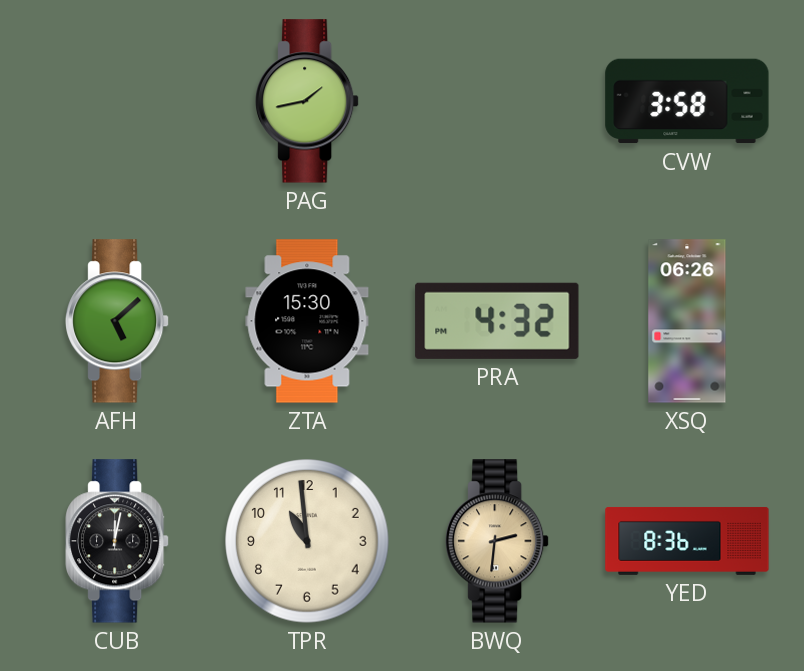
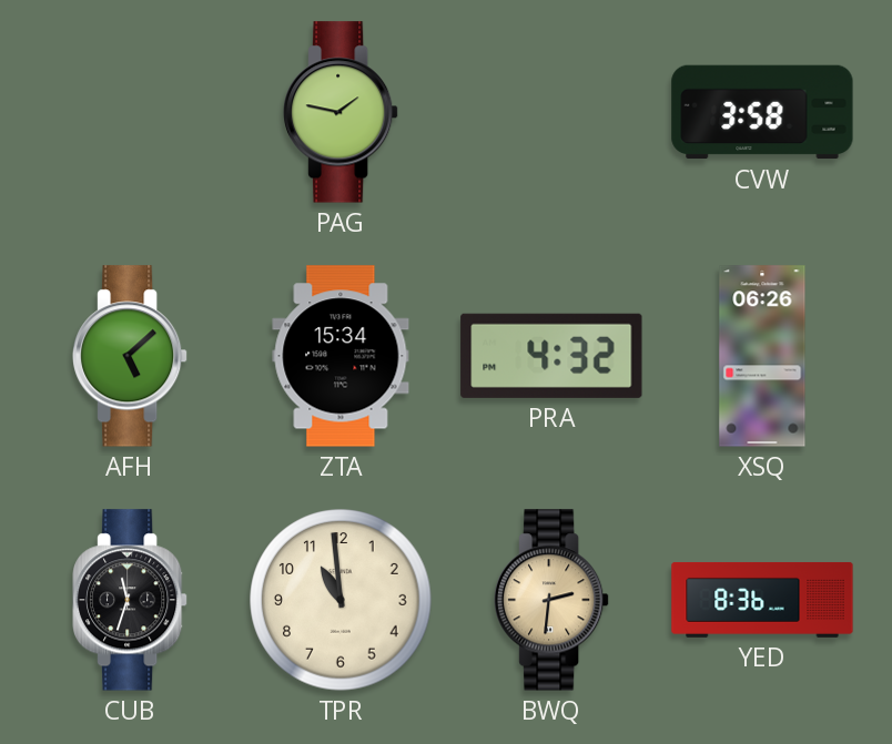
PAG: 1:43 -> 1:47
ZTA: 15:30 -> 15:34
CUB: 12:02 -> 11:33
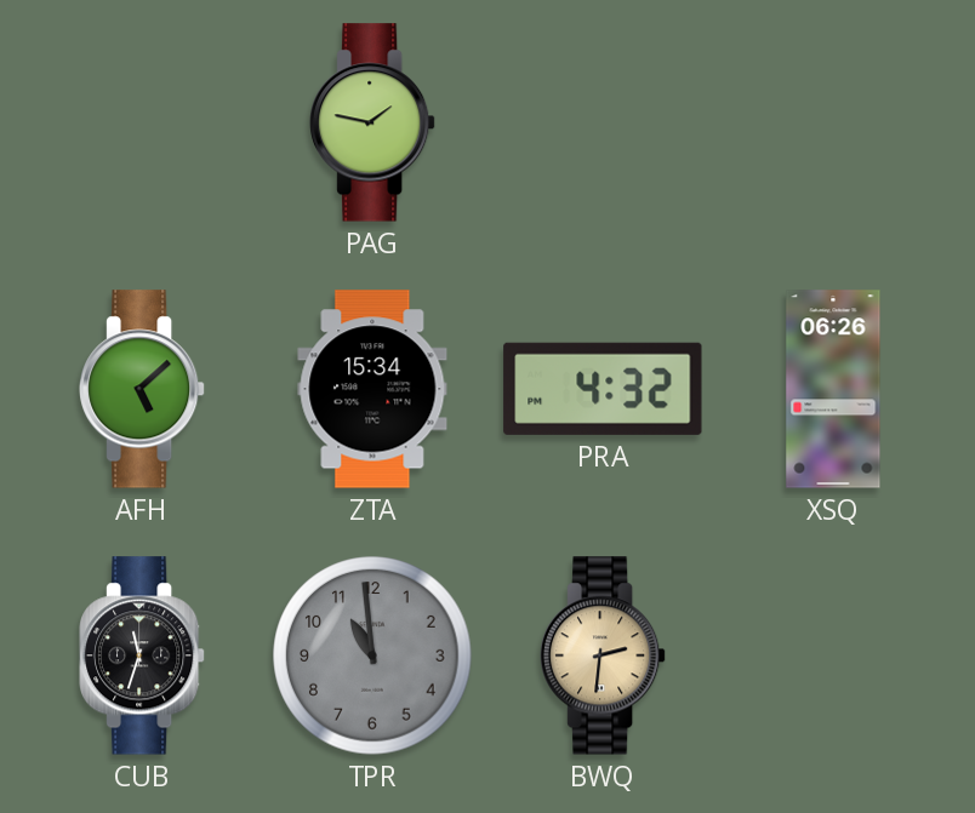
CVW: 3:58 -> none
TPR dial: cream -> grey
YED: 8:36 -> none
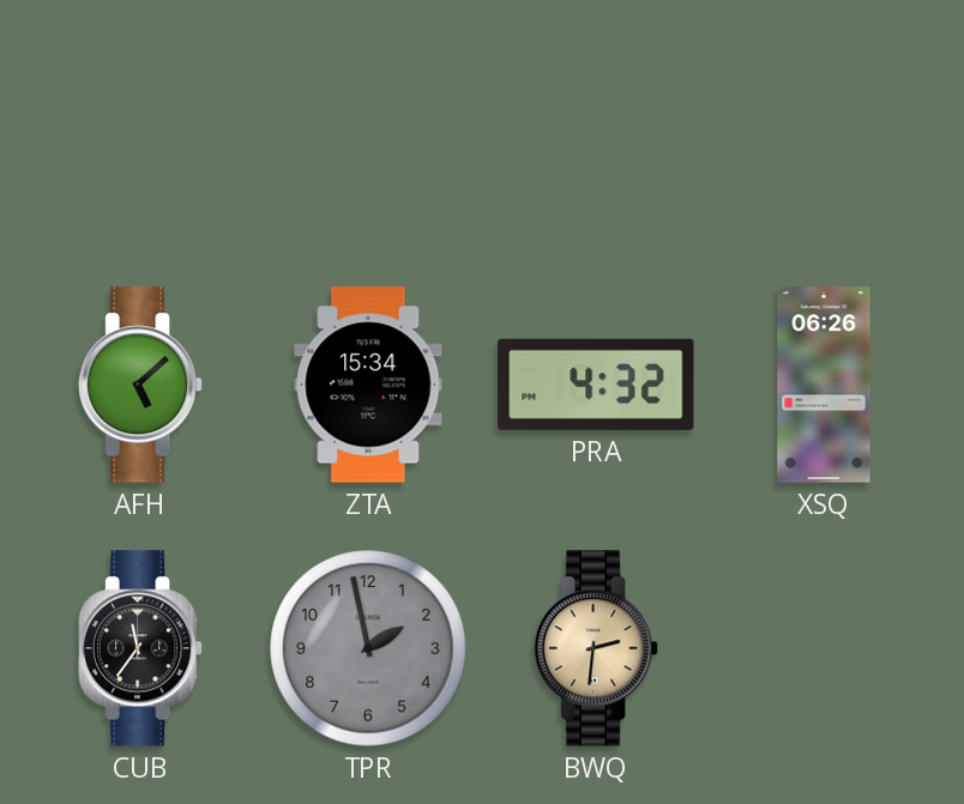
PAG: 1:47 -> none
CUB: 11:33 -> 11:36
TPR: 10:59 -> 1:58
